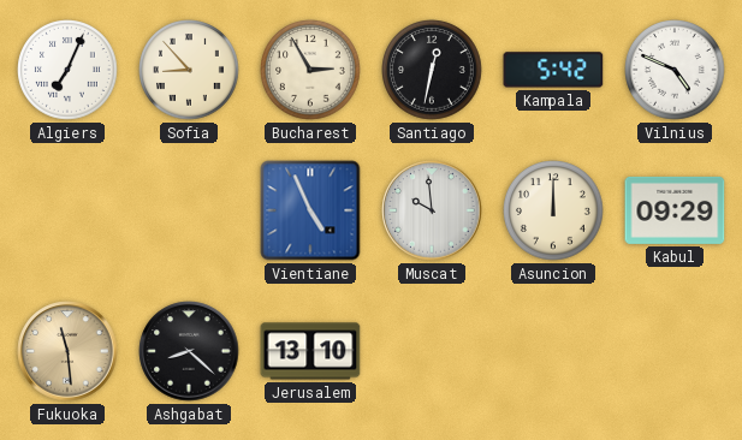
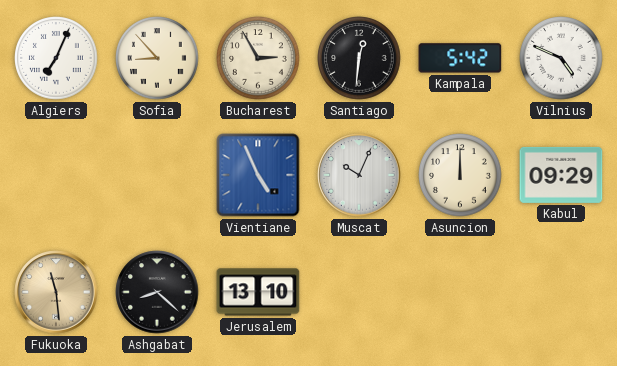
Santiago: 12:32 -> 12:31
Muscat: 9:59 -> 10:04
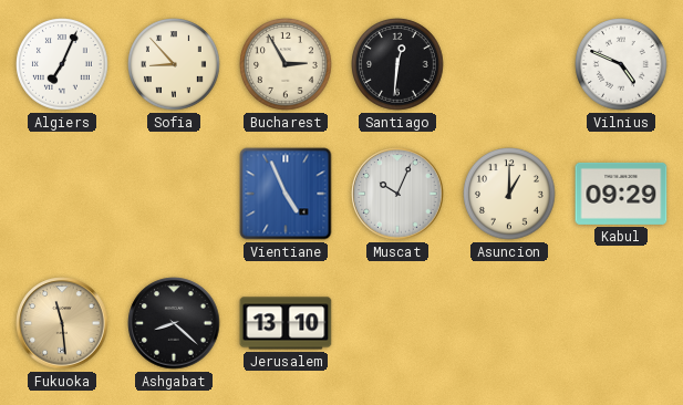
Kampala: 5:42 -> none
Asuncion: 12:00 -> 1:00
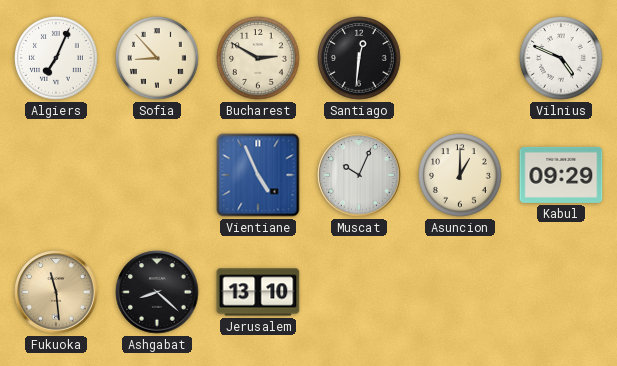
Bucharest: 2:55 -> 2:50
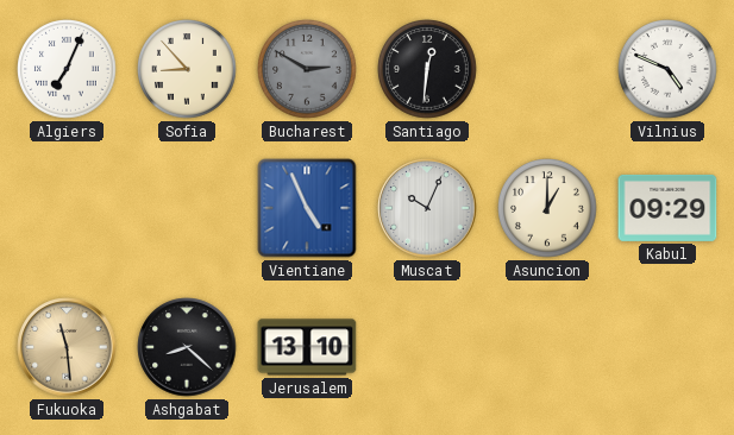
Bucharest dial: cream -> grey
